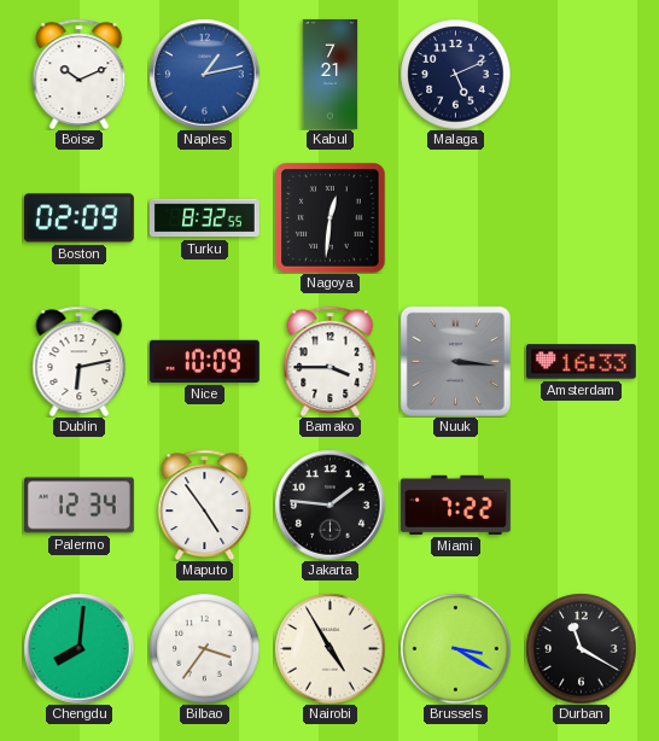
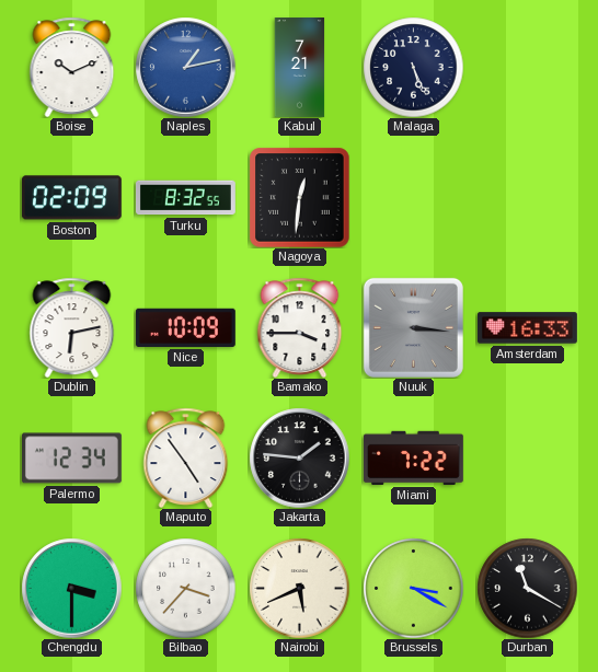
Malaga: 5:11 -> 5:26
Chengdu: 8:01 -> 3:30
Bilbao: 3:36 -> 3:37
Nairobi: 4:55 -> 5:41
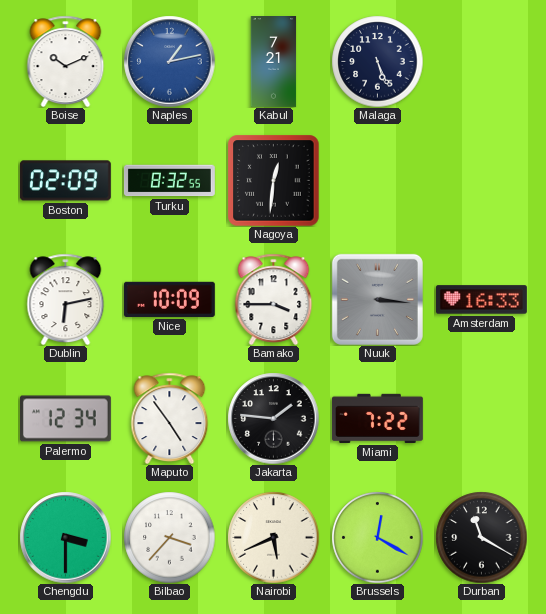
Brussels: 3:20 -> 12:20
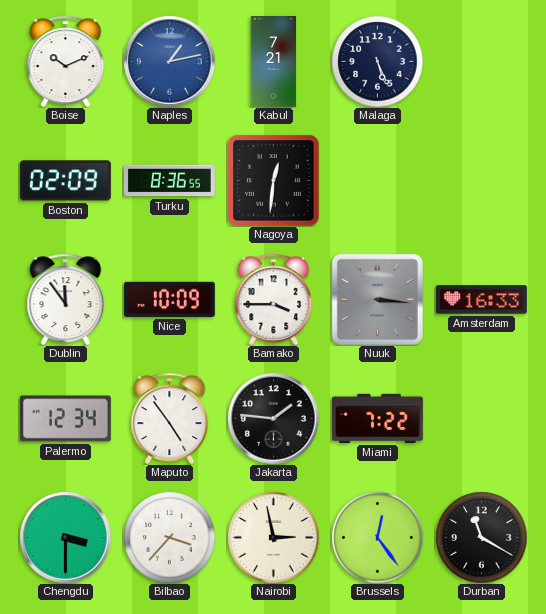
Turku: 8:32 -> 8:36
Dublin: 6:13 -> 11:54
Nairobi: 5:41 -> 2:58
Brussels: 12:20 -> 12:24
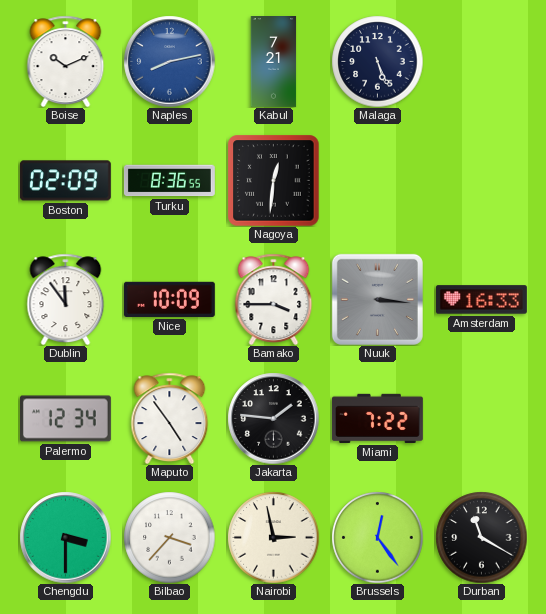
Naples: 1:13 -> 8:13
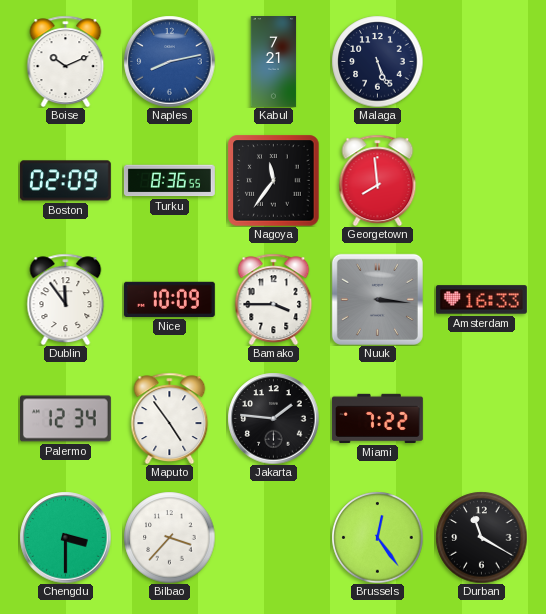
Nagoya: 12:31 -> 11:36
Georgetown: none -> 7:59
Nairobi: 2:58 -> none
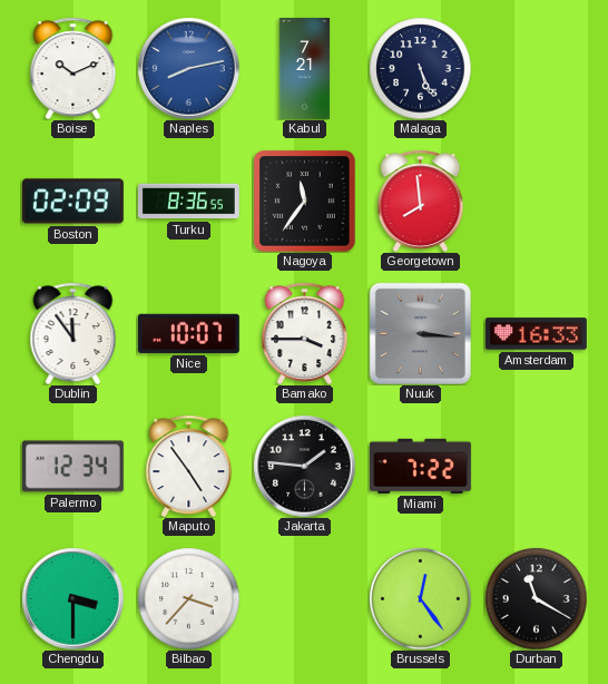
Nice: 10:09 -> 10:07
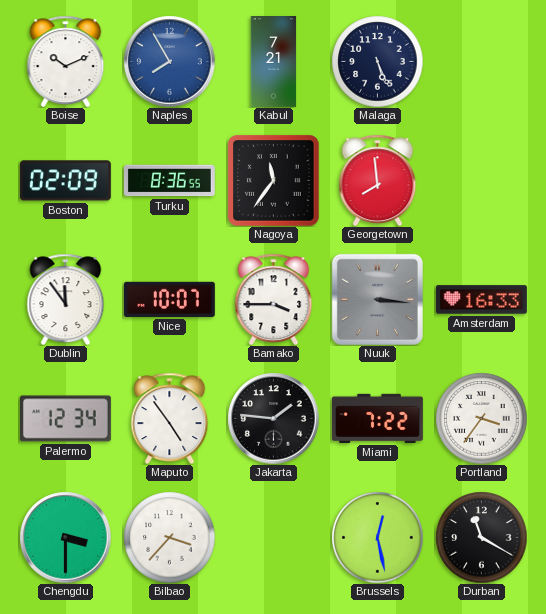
Naples: 8:13 -> 7:55
Portland: none -> 3:36
Brussels: 12:24 -> 12:28
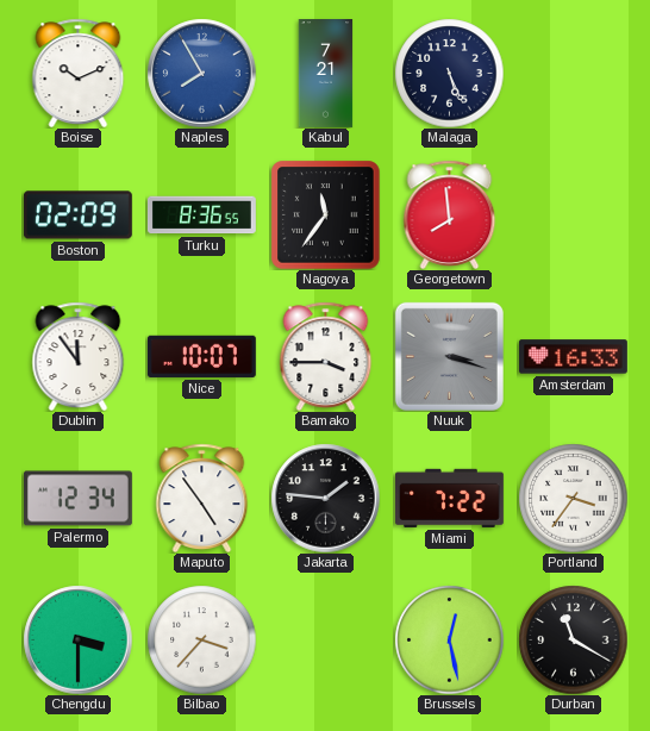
Nuuk: 3:16 -> 3:18
